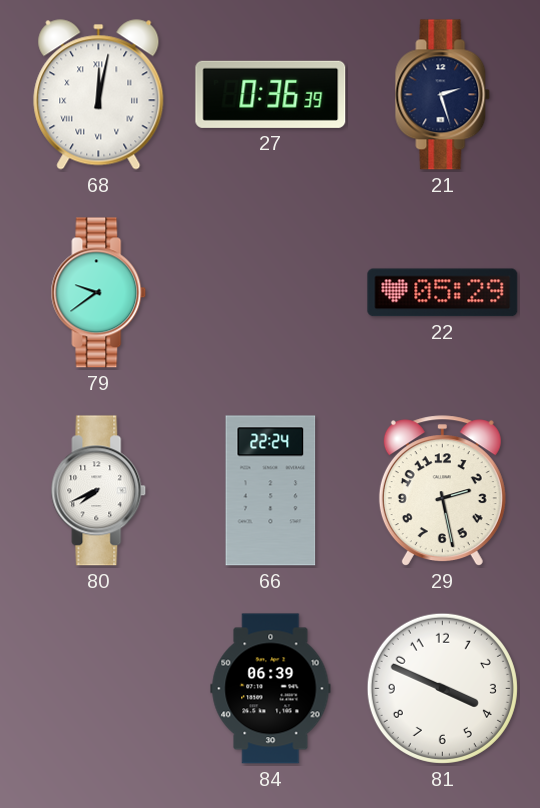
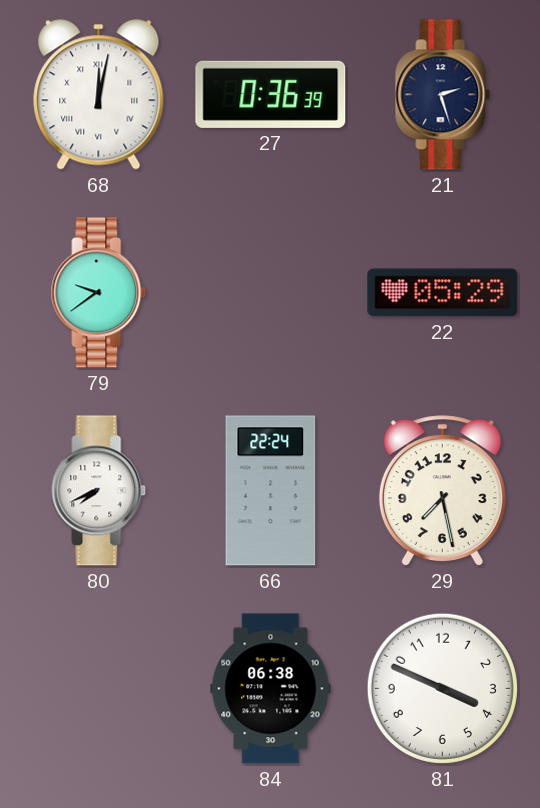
29: 2:28 -> 7:28
84: 06:39 -> 06:38
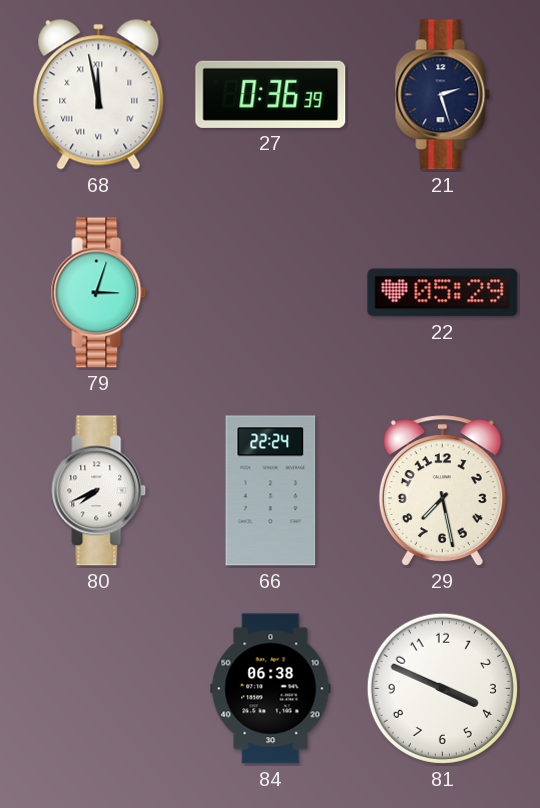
68: 12:02 -> 11:58
79: 9:39 -> 3:03
